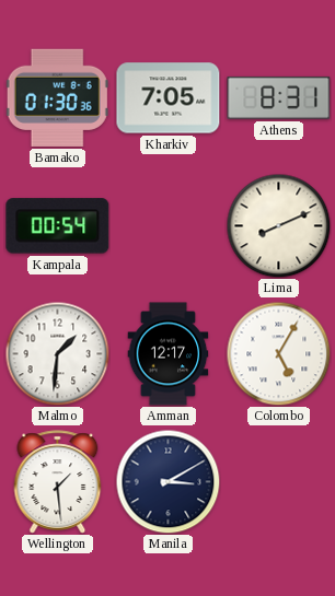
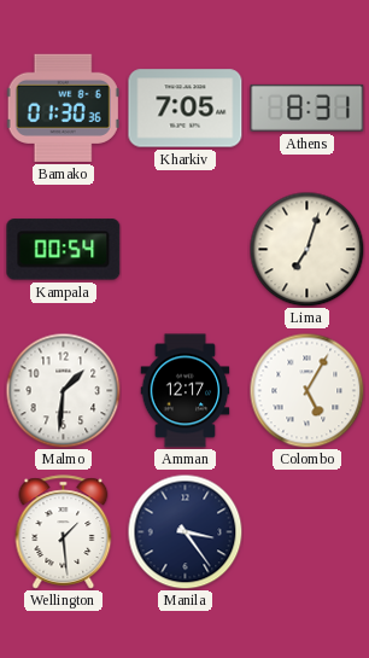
Lima: 8:11 -> 7:03
Manila: 3:10 -> 3:24
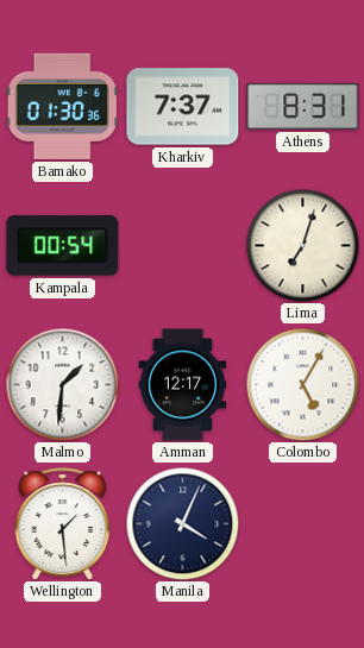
Kharkiv: 7:05 -> 7:37
Manila: 3:24 -> 4:04
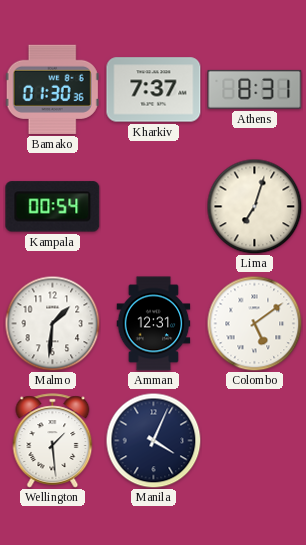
Amman: 12:17 -> 12:31
Colombo: 5:05 -> 5:09
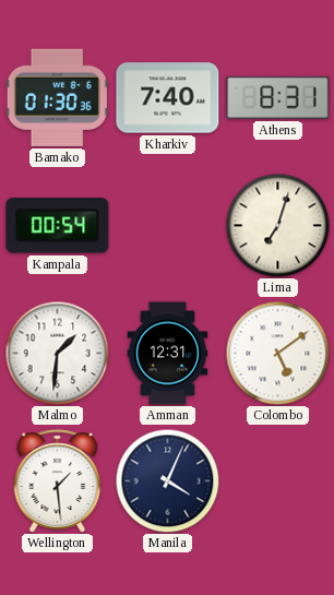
Kharkiv: 7:37 -> 7:40
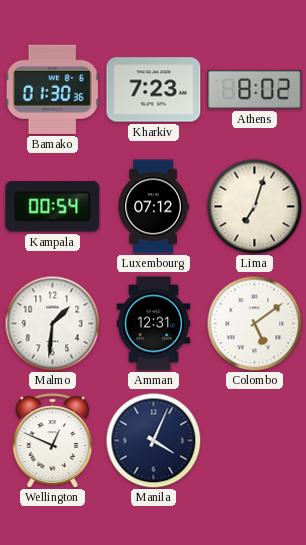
Kharkiv: 7:40 -> 7:23
Athens: 8:31 -> 8:02
Luxembourg: none -> 07:12
Wellington: 1:29 -> 12:49
